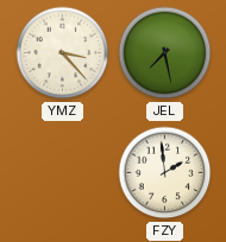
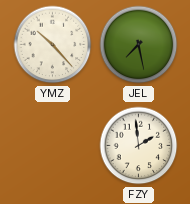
YMZ: 3:23 -> 10:23
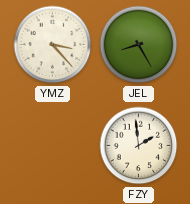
YMZ: 10:23 -> 3:23
JEL: 7:28 -> 8:25
